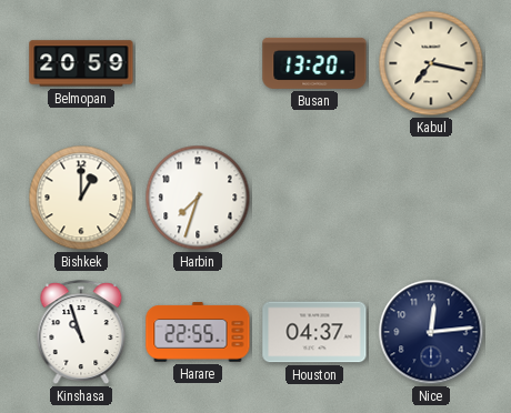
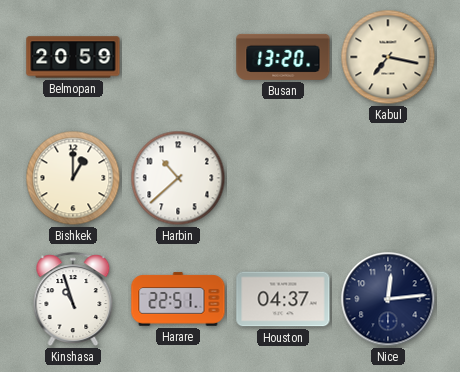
Harbin: 7:33 -> 10:38
Harare: 22:55 -> 22:51
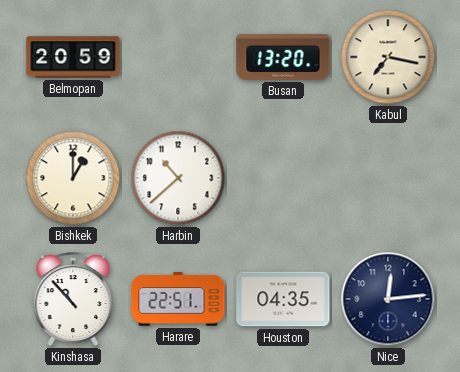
Kinshasa: 10:57 -> 10:53
Houston: 04:37 -> 04:35
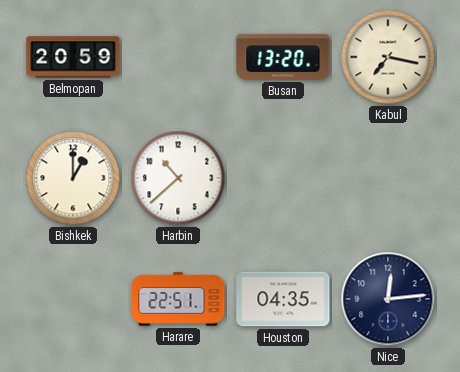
Kinshasa: 10:53 -> none
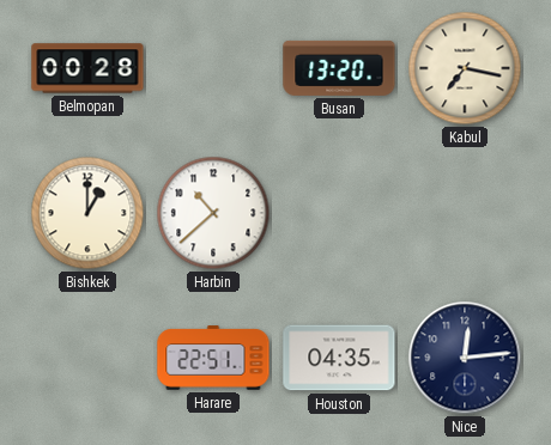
Belmopan: 20:59 -> 00:28
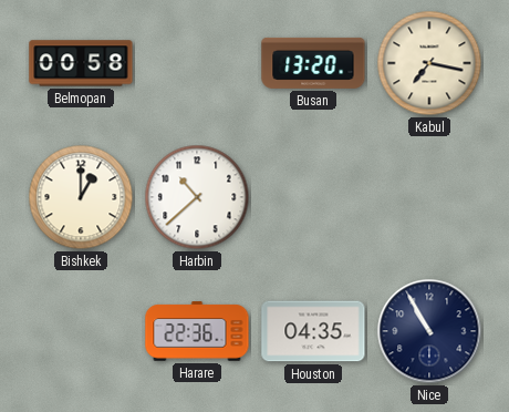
Belmopan: 00:28 -> 00:58
Harare: 22:51 -> 22:36
Nice: 12:14 -> 10:55
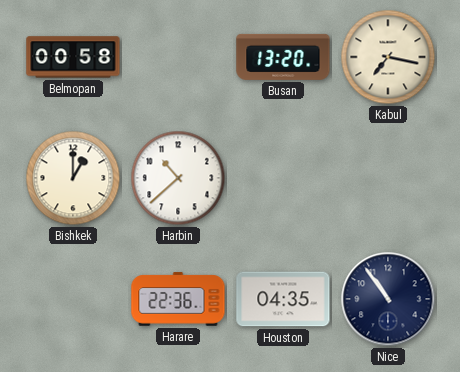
Nice: 10:55 -> 10:54
